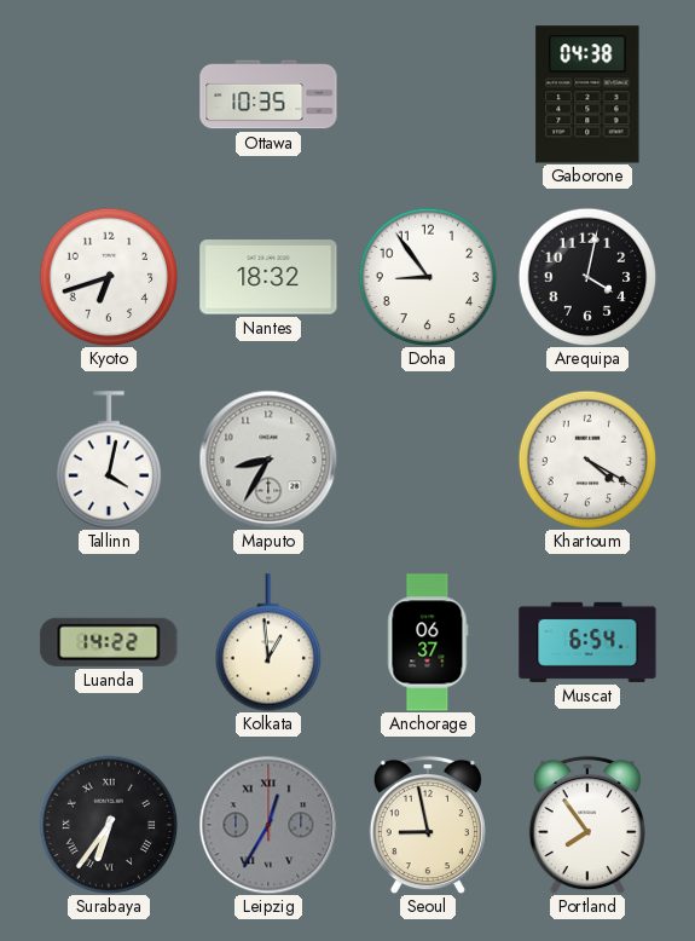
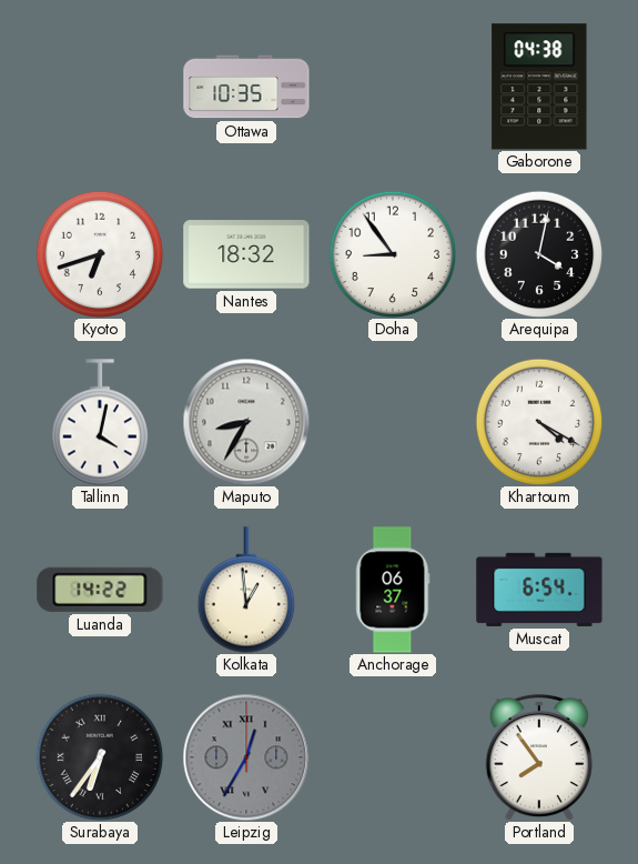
Seoul: 8:58 -> none
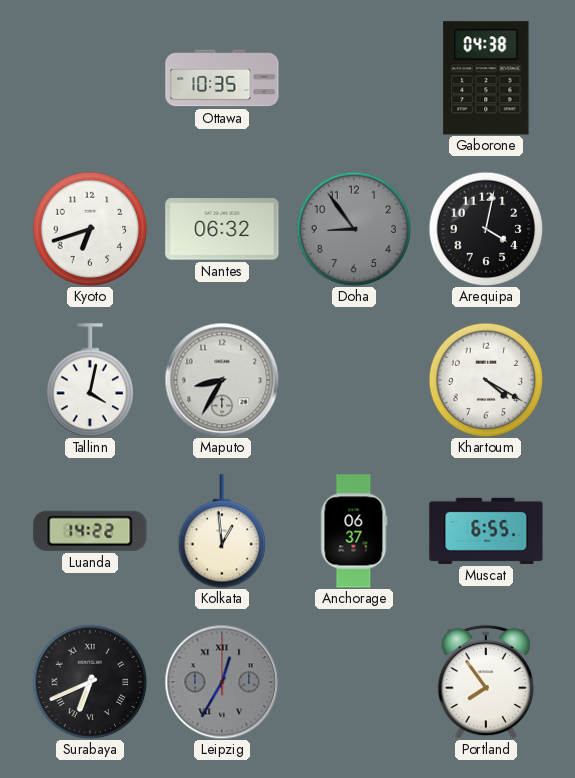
Nantes: 18:32 -> 06:32
Doha dial: white -> grey
Muscat: 6:54 -> 6:55
Surabaya: 6:36 -> 6:41
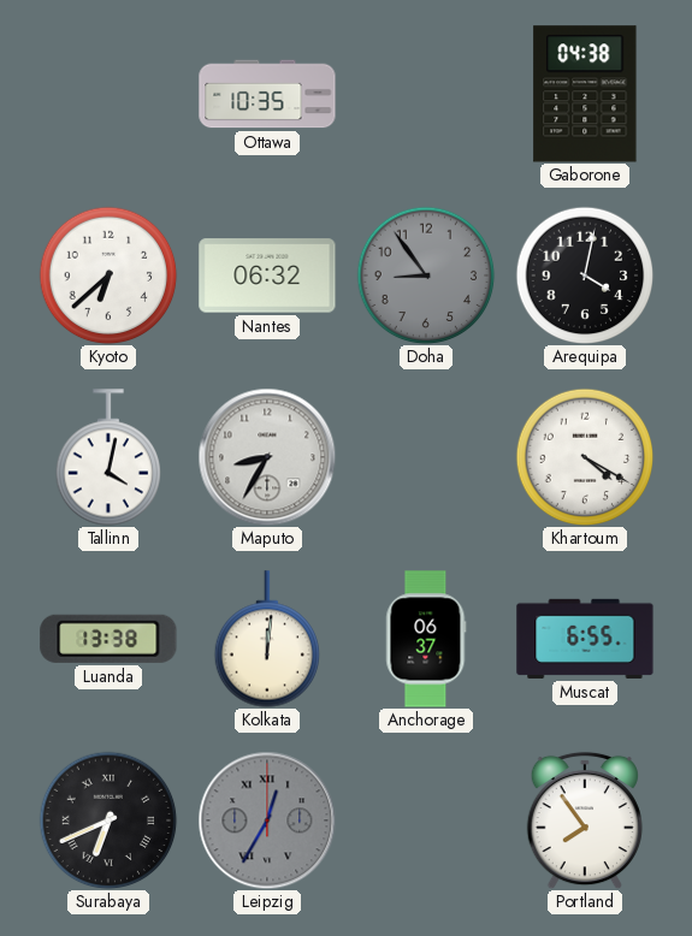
Kyoto: 6:42 -> 6:38
Luanda: 14:22 -> 13:38
Kolkata: 12:59 -> 12:01
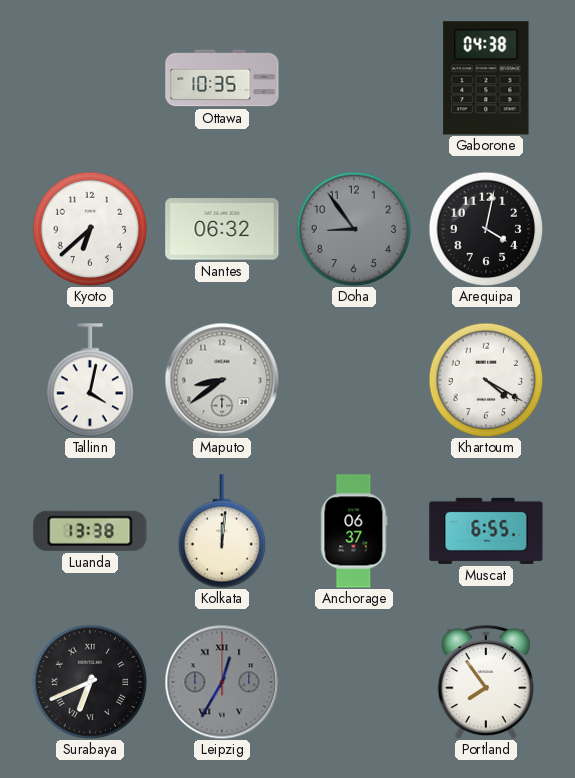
Maputo: 8:35 -> 8:39
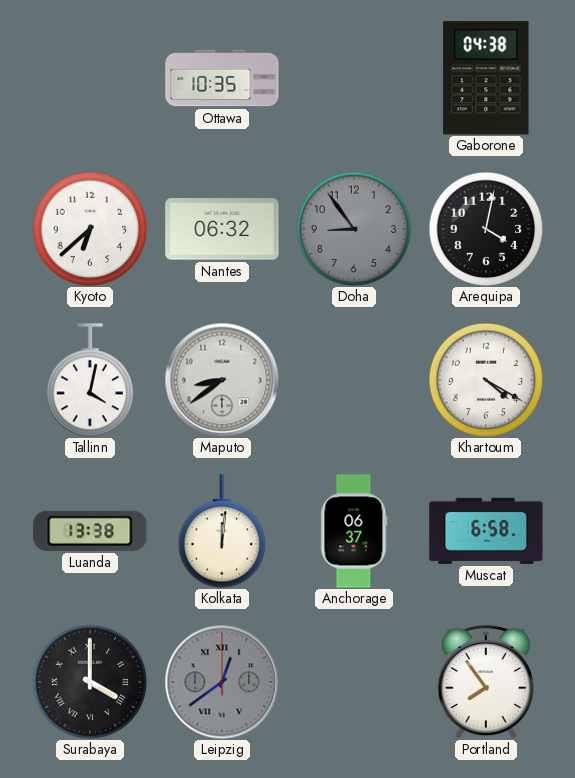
Muscat: 6:55 -> 6:58
Surabaya: 6:41 -> 4:00
Leipzig: 12:35 -> 12:39
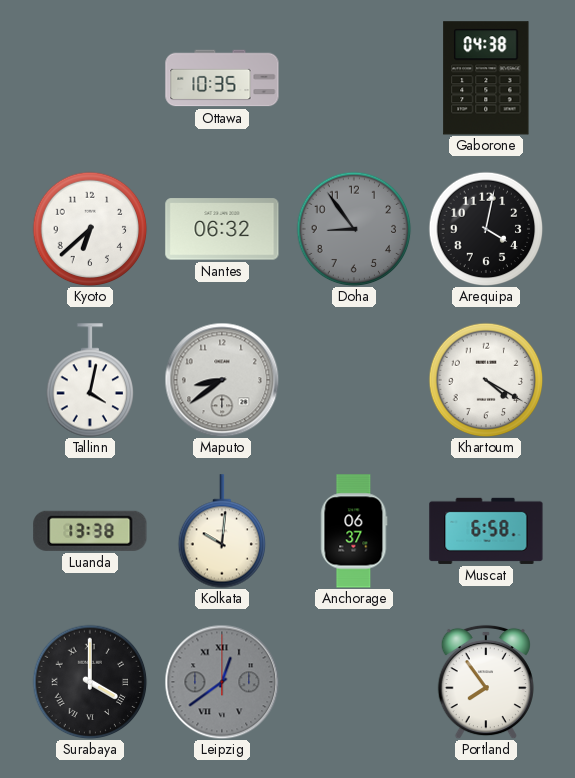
Kolkata: 12:01 -> 10:01
